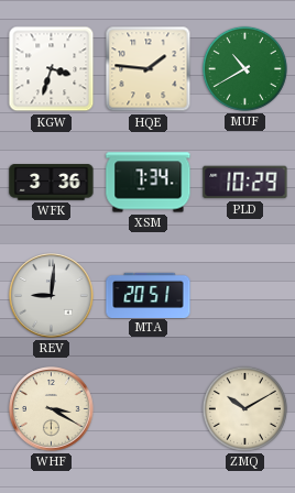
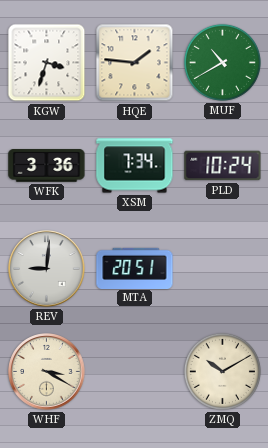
PLD: 10:29 -> 10:24
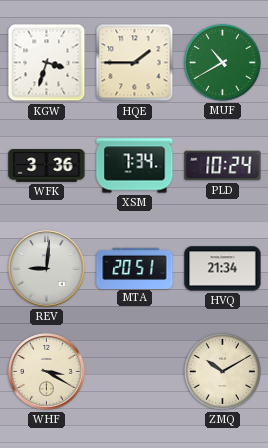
HQE: 1:46 -> 1:45
HVQ: none -> 21:34
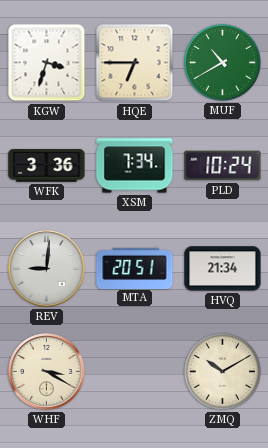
HQE: 1:45 -> 6:45
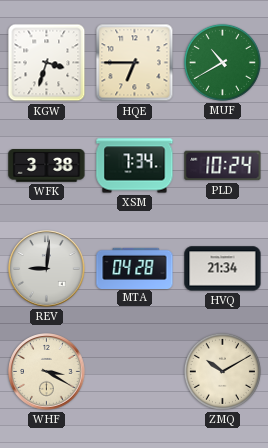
WFK: 3:36 -> 3:38
MTA: 20:51 -> 04:28
